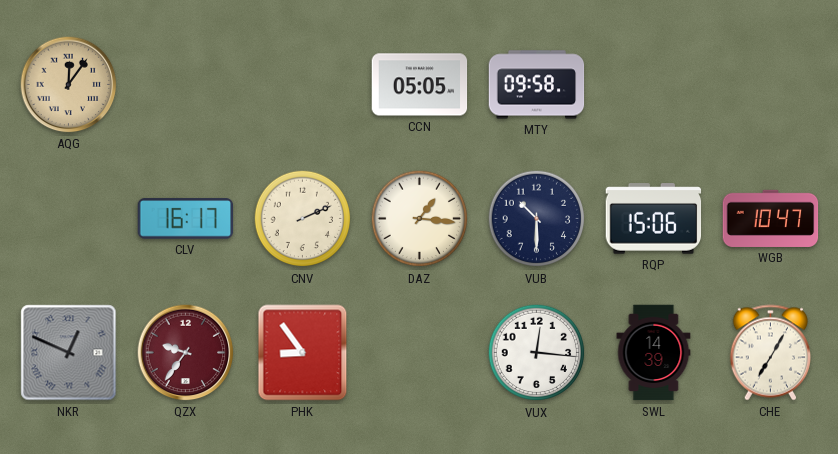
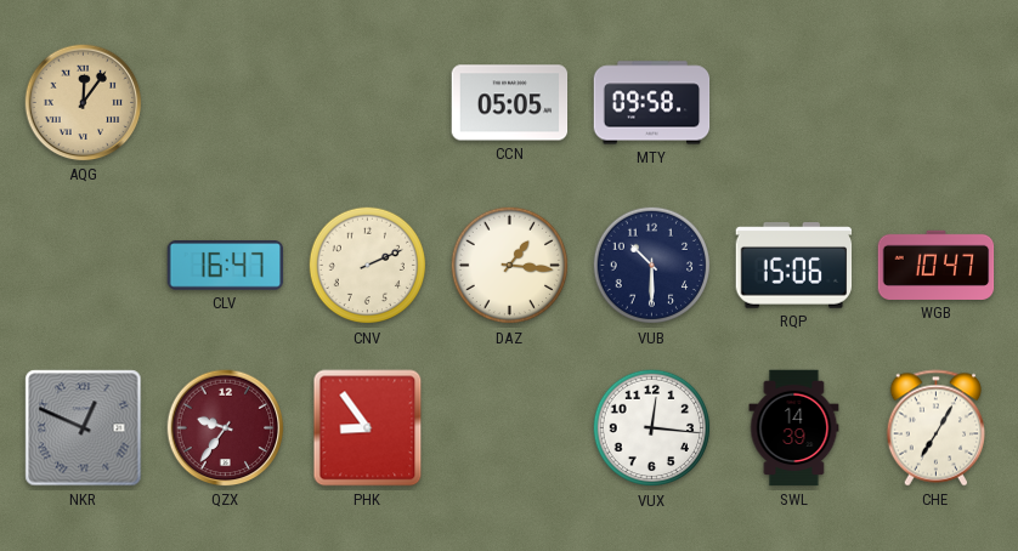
CLV: 16:17 -> 16:47
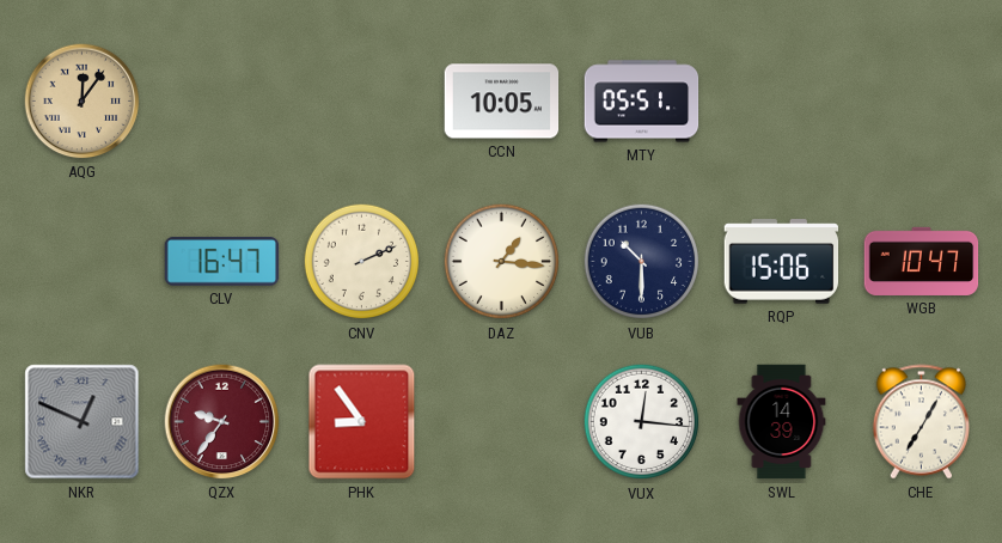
CCN: 05:05 -> 10:05
MTY: 09:58 -> 05:51
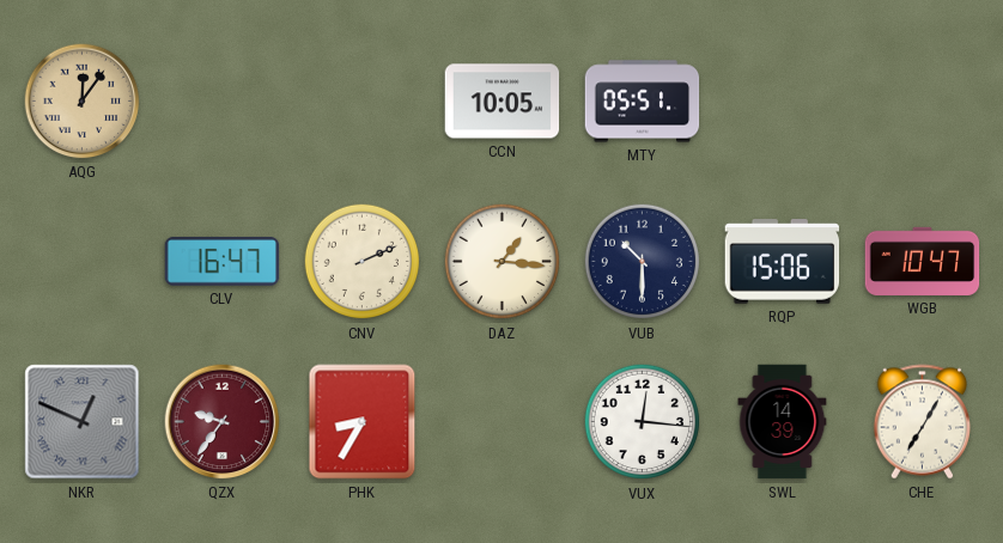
PHK: 8:54 -> 8:35
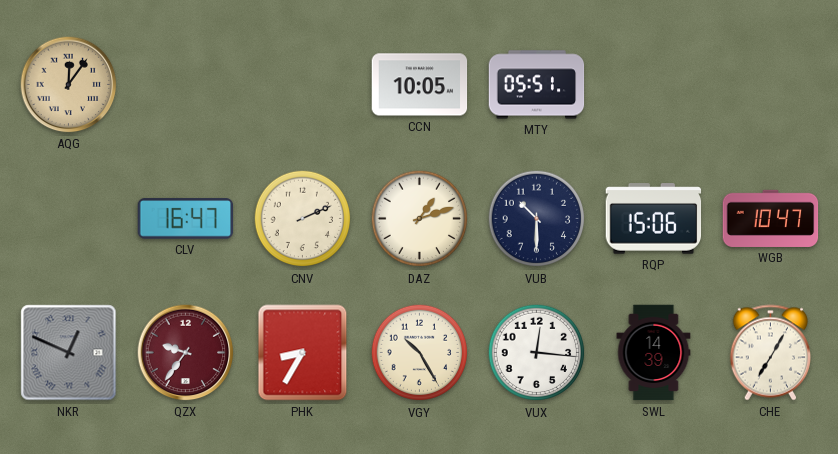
DAZ: 1:16 -> 1:12
VGY: none -> 10:25
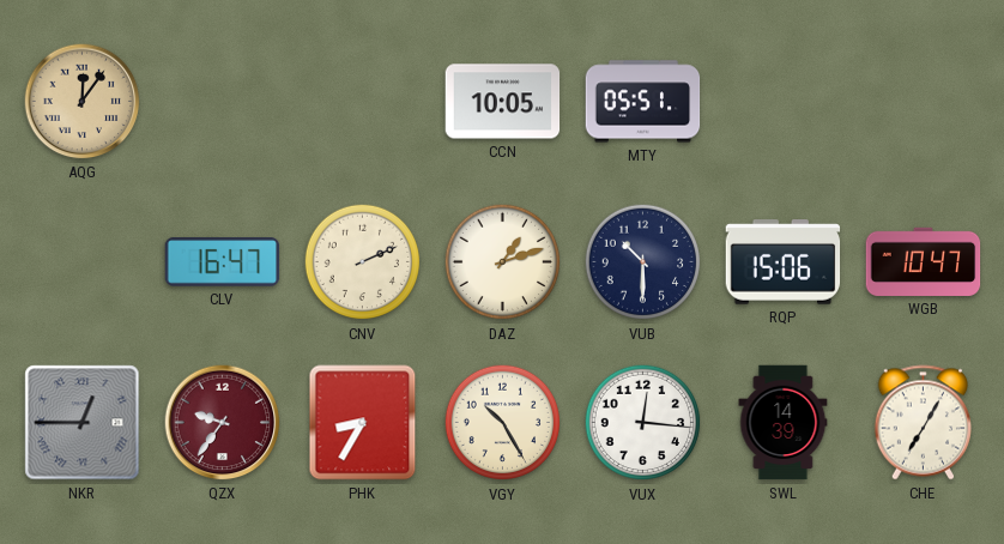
NKR: 12:49 -> 12:45
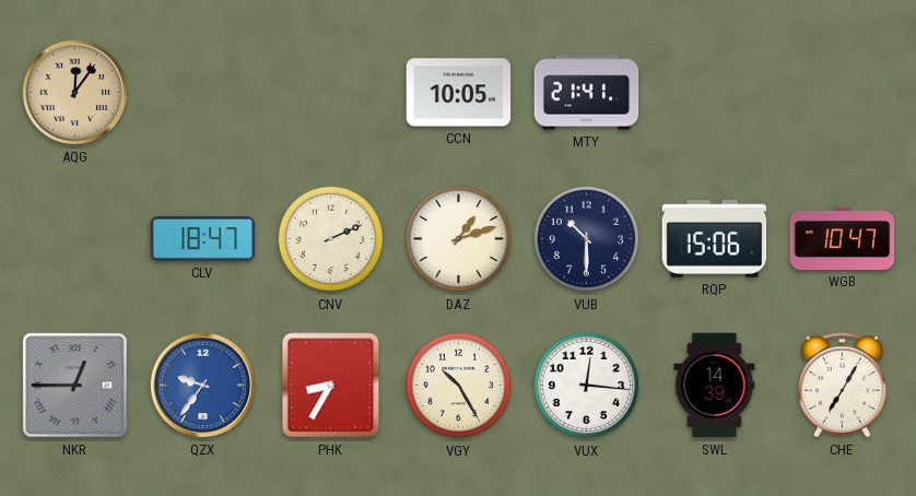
MTY: 05:51 -> 21:41
CLV: 16:47 -> 18:47
QZX dial: burgundy -> blue
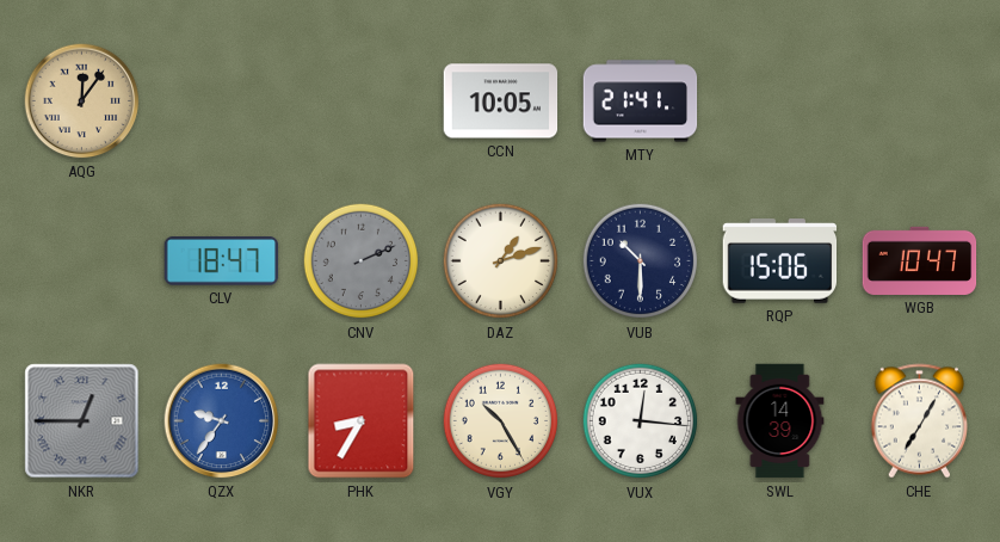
CNV dial: cream -> grey
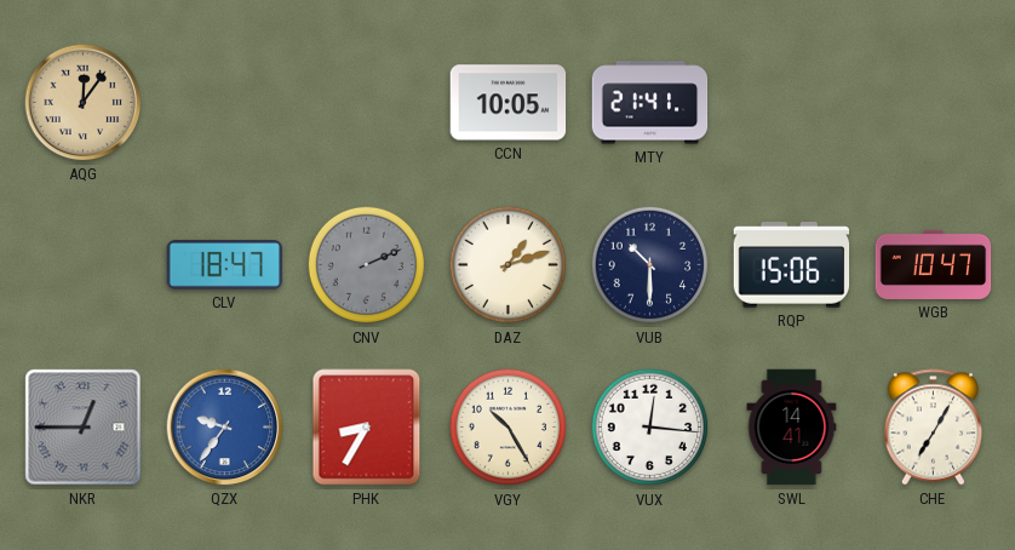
SWL: 14:39 -> 14:41
